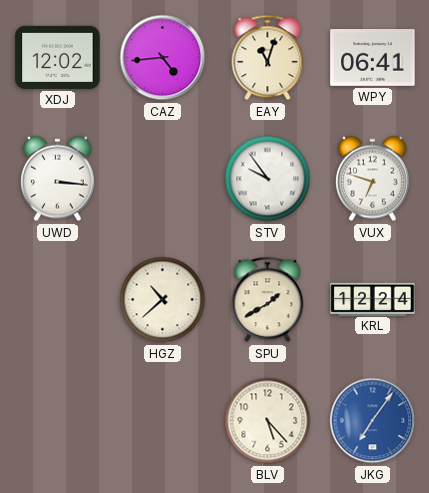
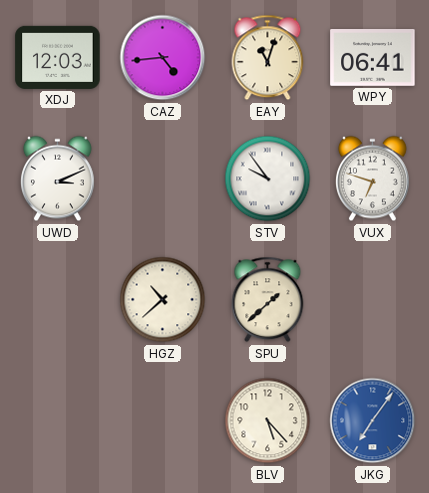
XDJ: 12:02 -> 12:03
UWD: 3:16 -> 3:11
SPU: 1:40 -> 1:38
KRL: 12:24 -> none
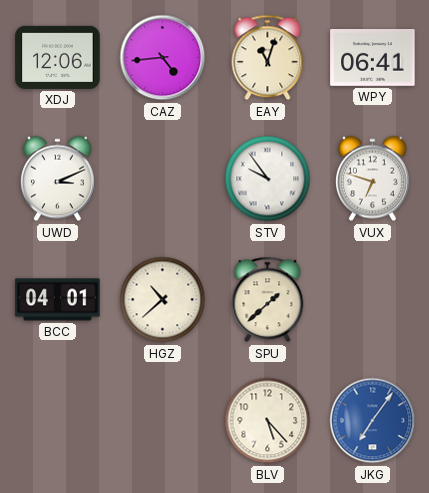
XDJ: 12:03 -> 12:06
BCC: none -> 04:01
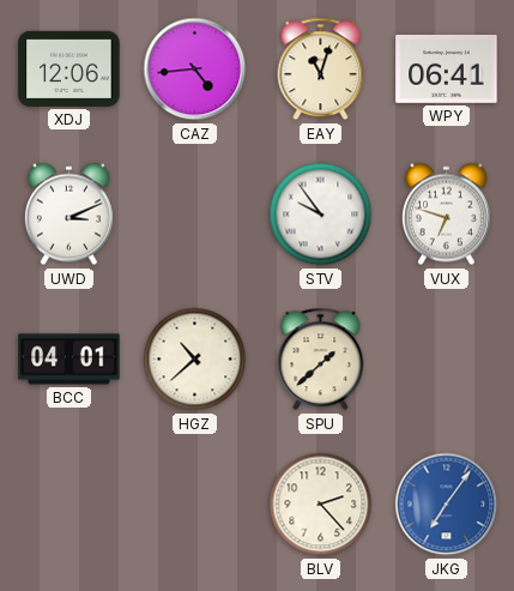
BLV: 5:23 -> 2:23
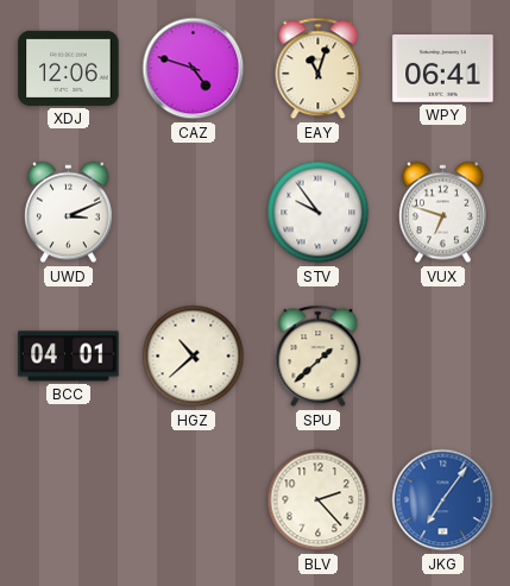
CAZ: 4:44 -> 4:48
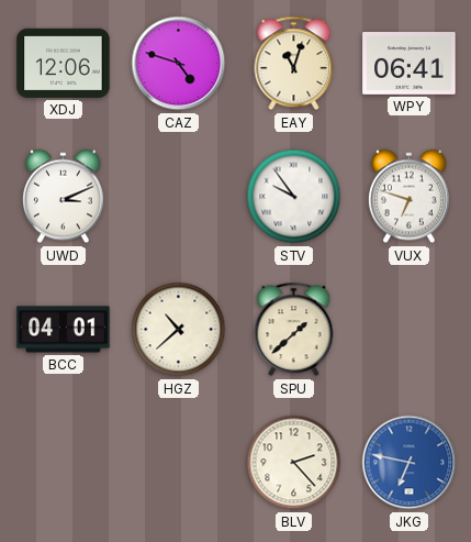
JKG: 7:06 -> 6:47
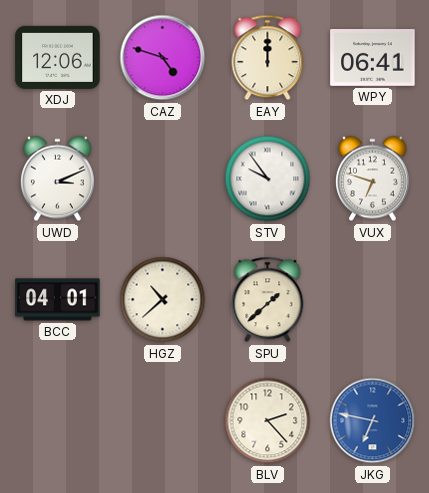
EAY: 11:03 -> 12:00
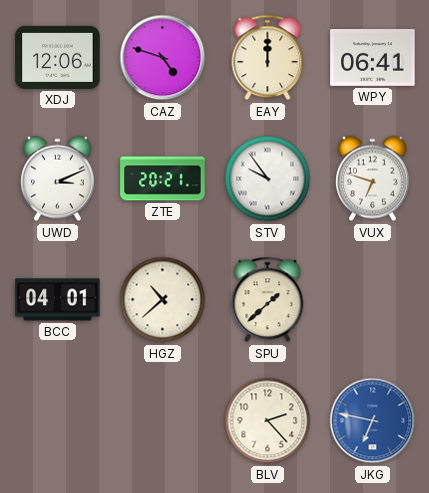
ZTE: none -> 20:21
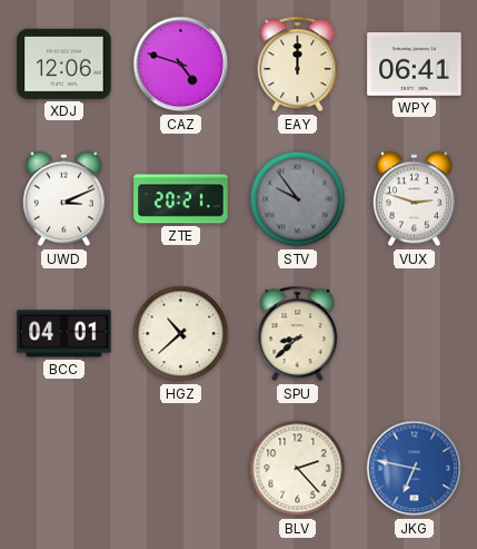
STV dial: white -> grey
VUX: 6:48 -> 2:48
SPU: 1:38 -> 8:38
